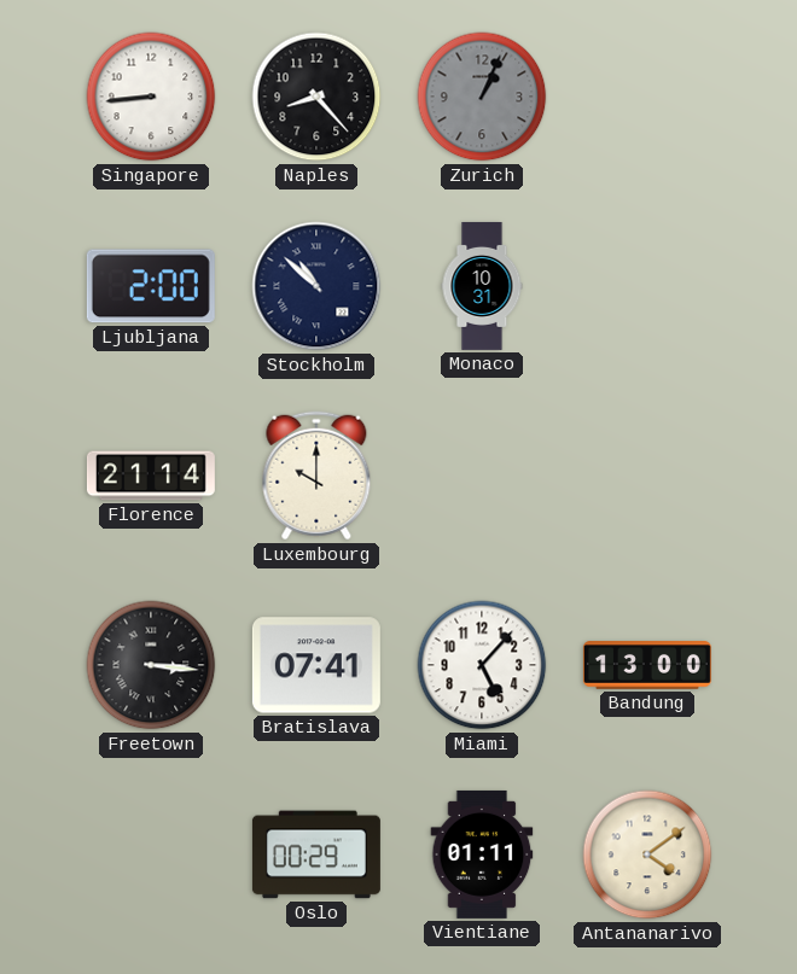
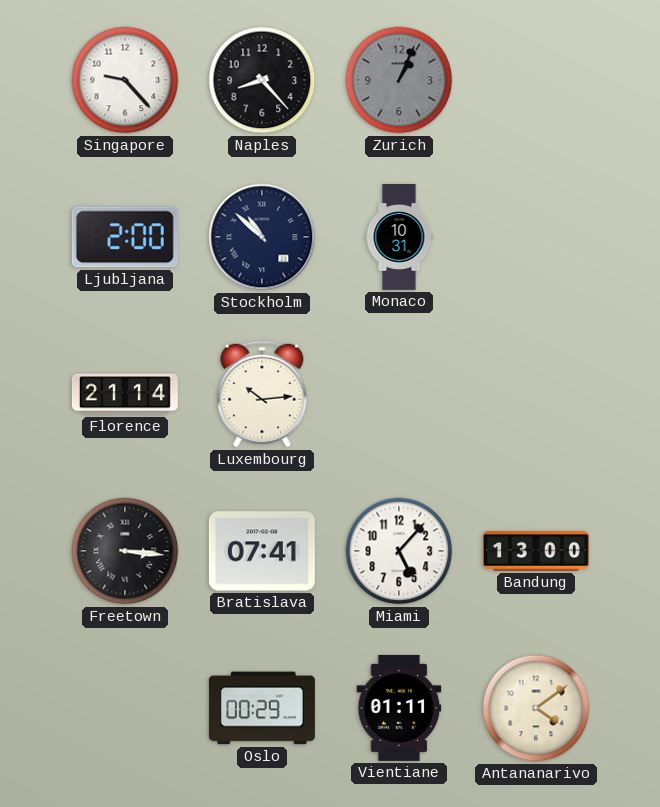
Singapore: 8:44 -> 9:23
Luxembourg: 10:00 -> 10:14
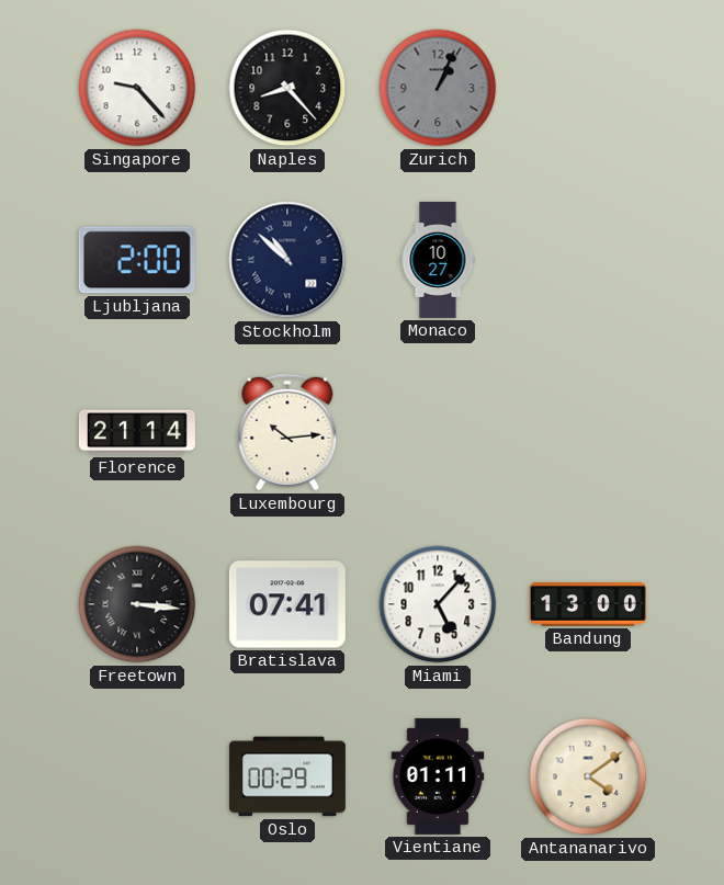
Monaco: 10:31 -> 10:27
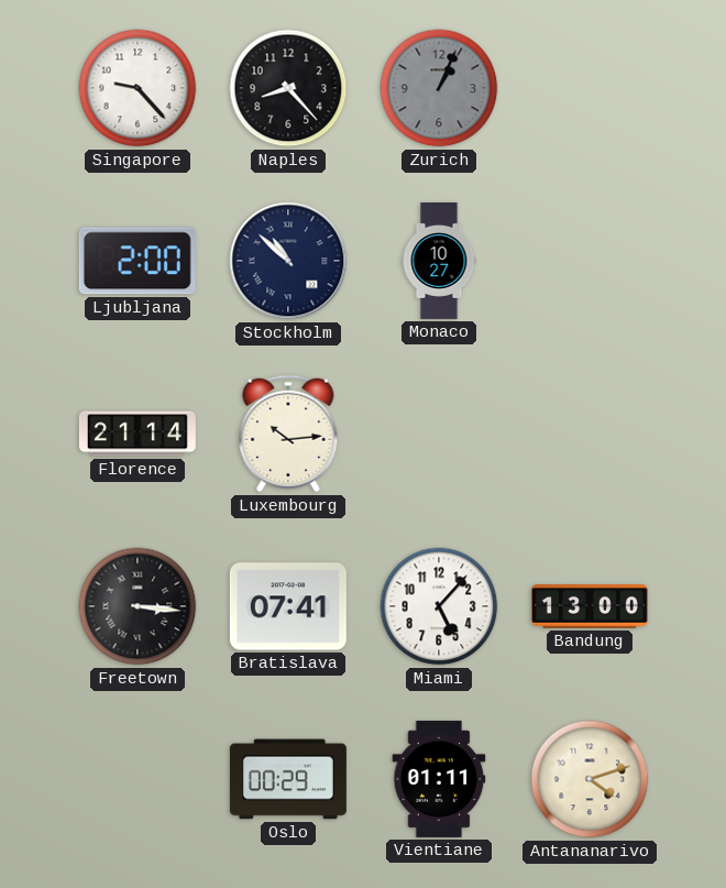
Antananarivo: 4:09 -> 4:12
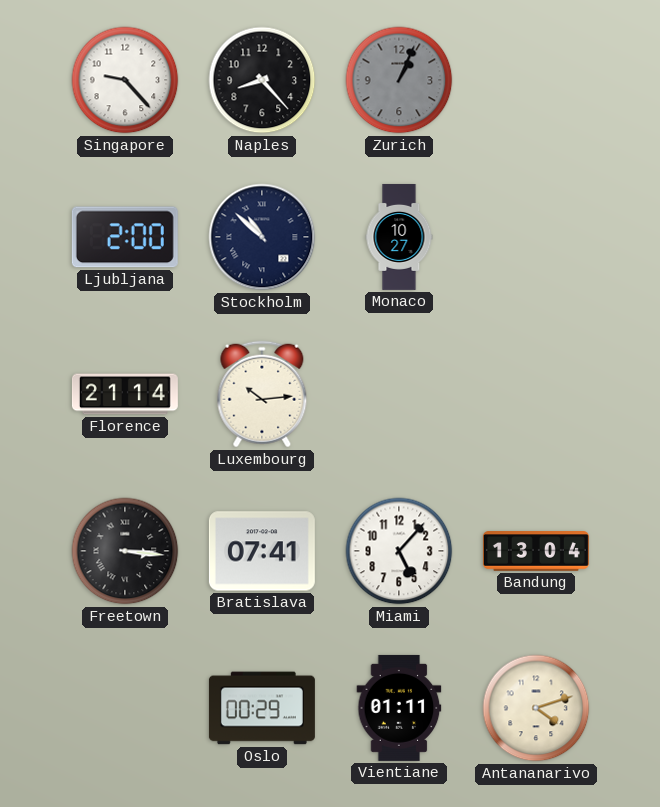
Bandung: 13:00 -> 13:04
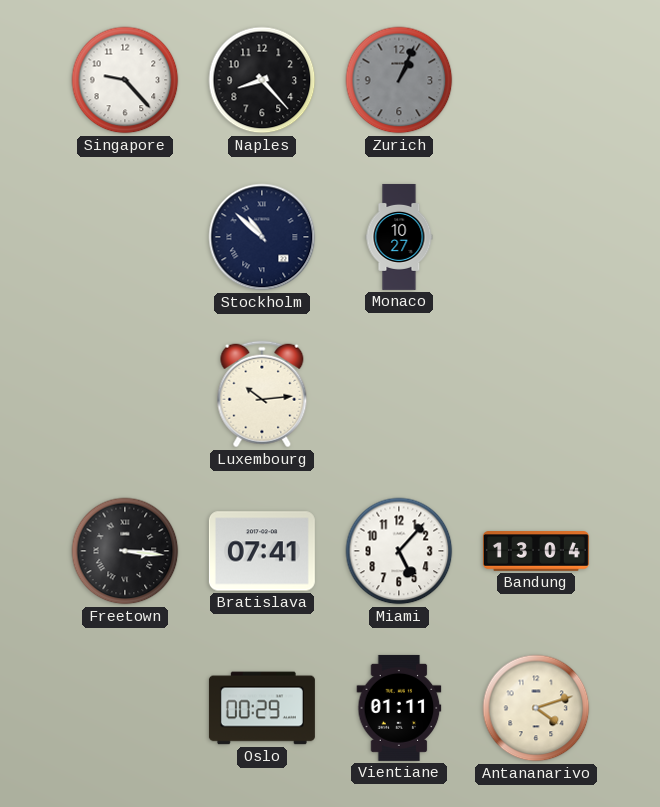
Ljubljana: 2:00 -> none
Florence: 21:14 -> none
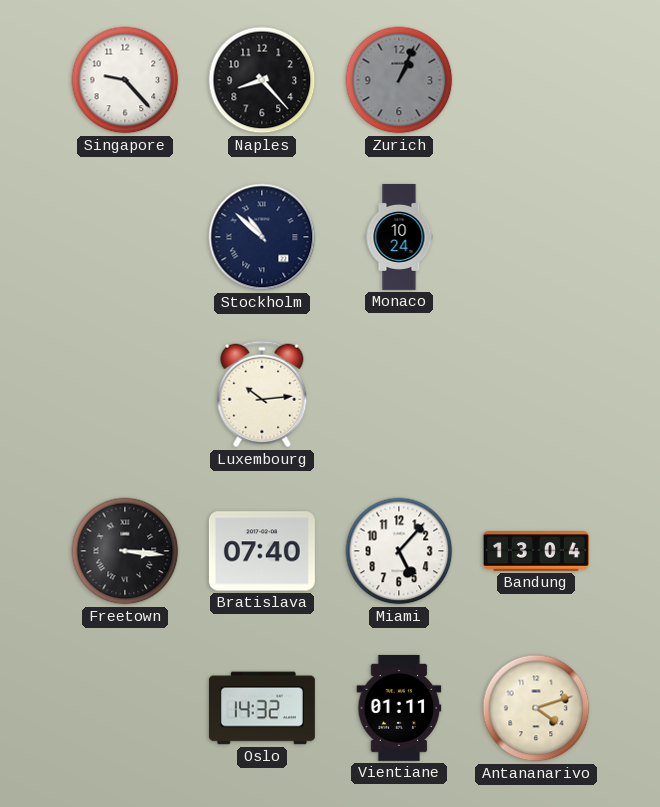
Monaco: 10:27 -> 10:24
Bratislava: 07:41 -> 07:40
Oslo: 00:29 -> 14:32
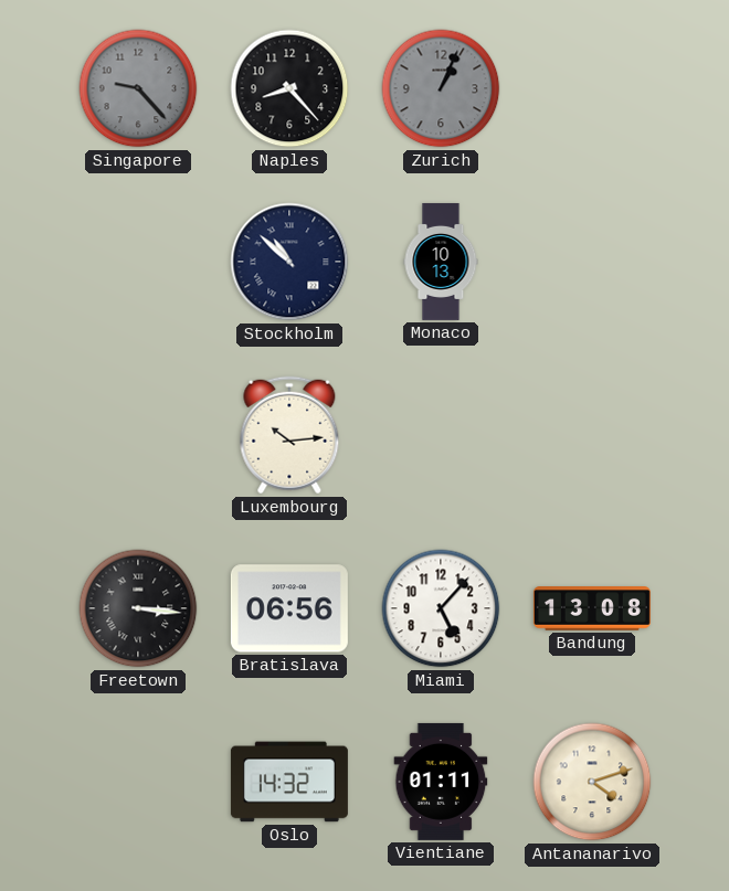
Singapore dial: white -> grey
Monaco: 10:24 -> 10:13
Bratislava: 07:40 -> 06:56
Bandung: 13:04 -> 13:08
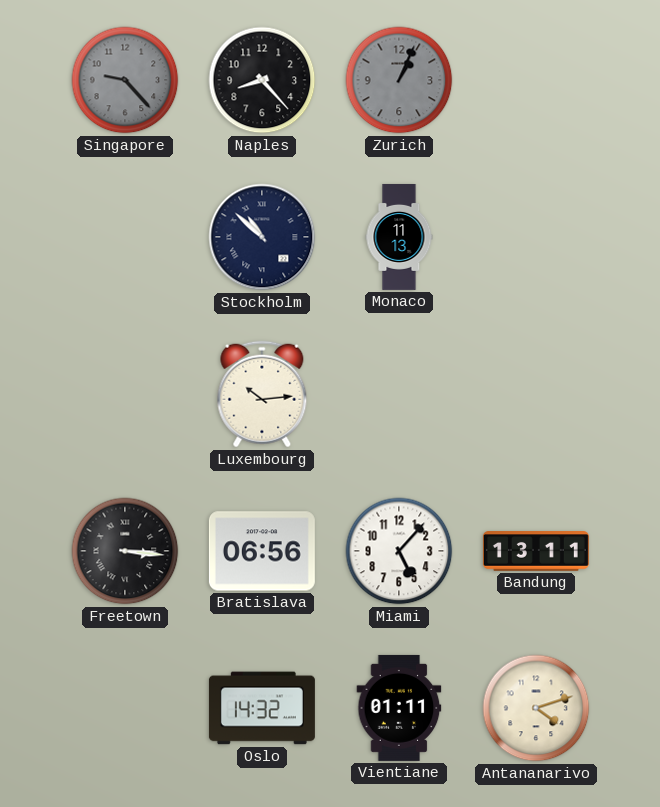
Monaco: 10:13 -> 11:13
Bandung: 13:08 -> 13:11
